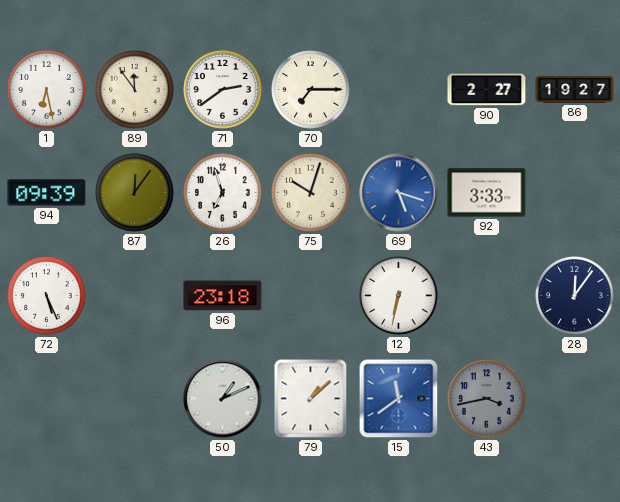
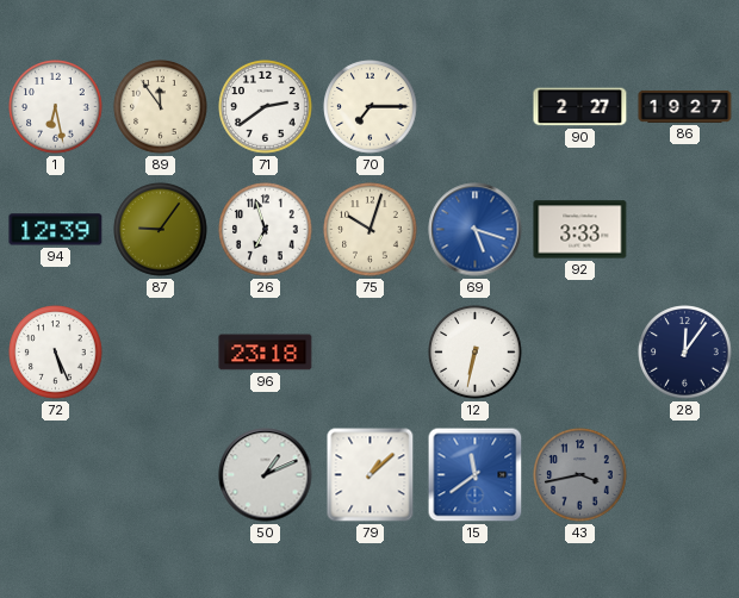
94: 09:39 -> 12:39
87: 12:06 -> 9:06
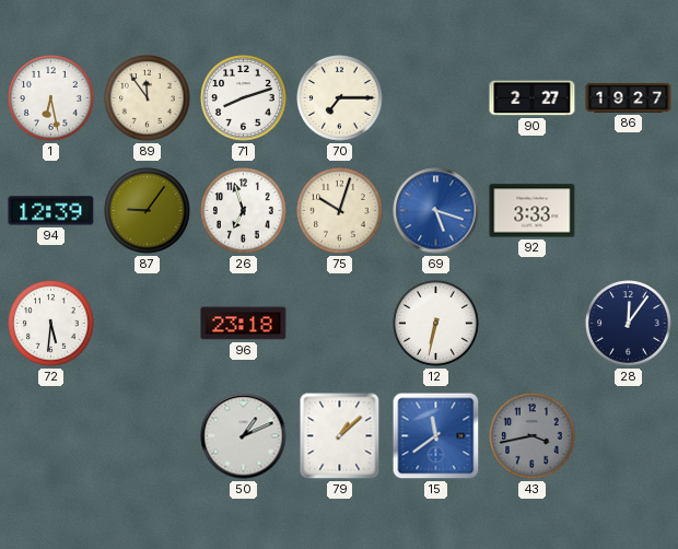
71: 2:39 -> 8:12
72: 5:26 -> 5:31
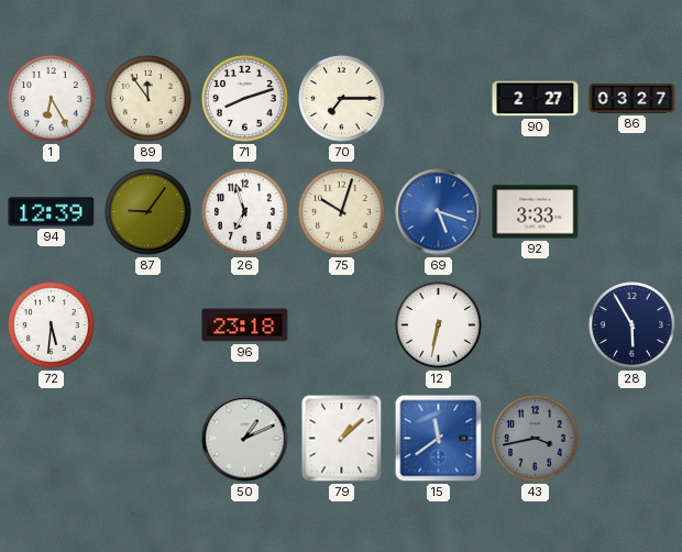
1: 6:28 -> 6:25
86: 19:27 -> 03:27
28: 12:06 -> 5:55
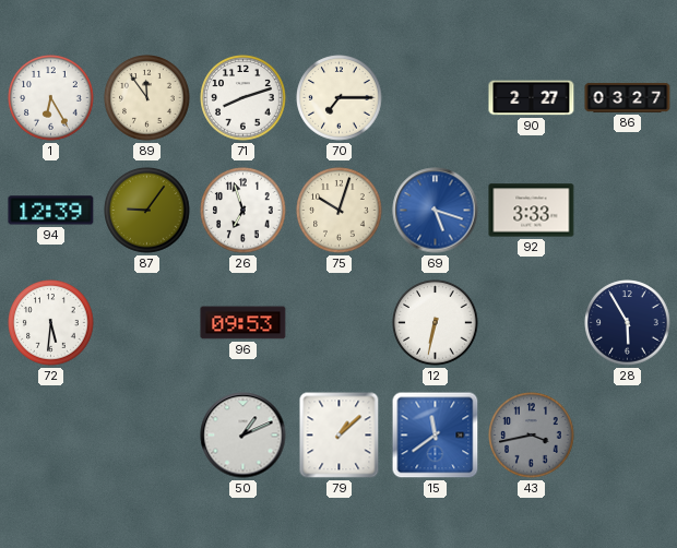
96: 23:18 -> 09:53
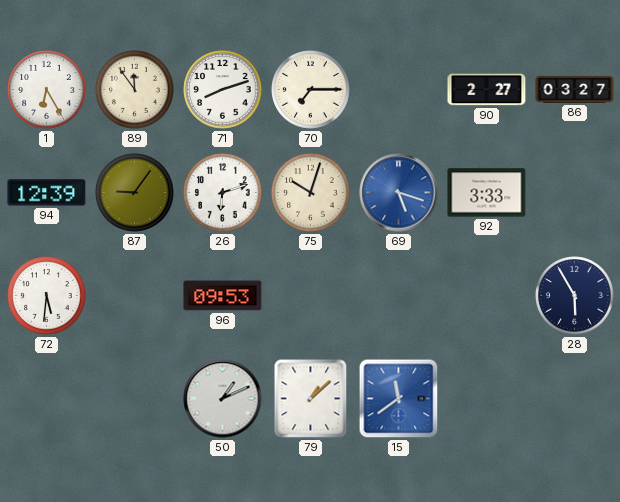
26: 6:57 -> 6:12
12: 6:32 -> none
43: 3:43 -> none
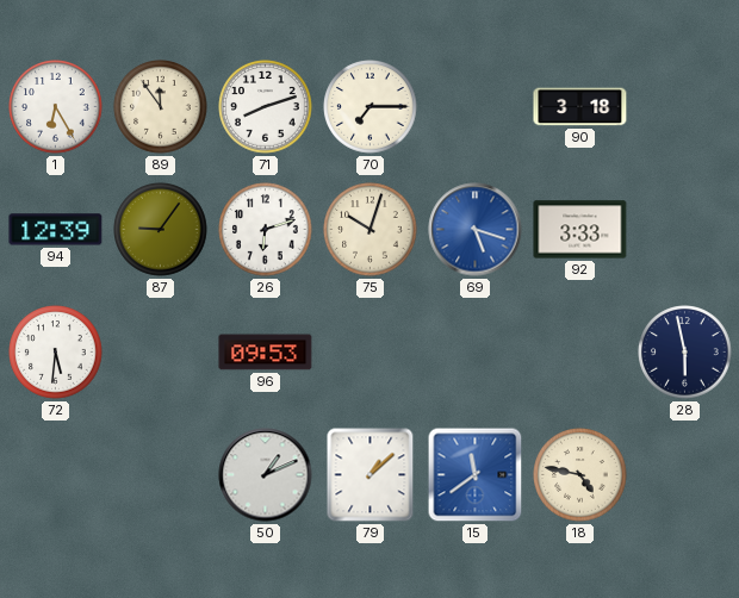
90: 2:27 -> 3:18
86: 03:27 -> none
28: 5:55 -> 5:58
18: none -> 4:47
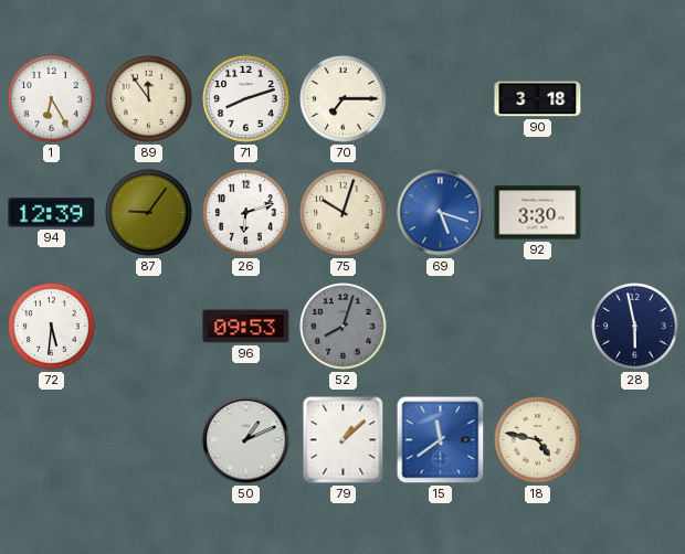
92: 3:33 -> 3:30
52: none -> 8:03
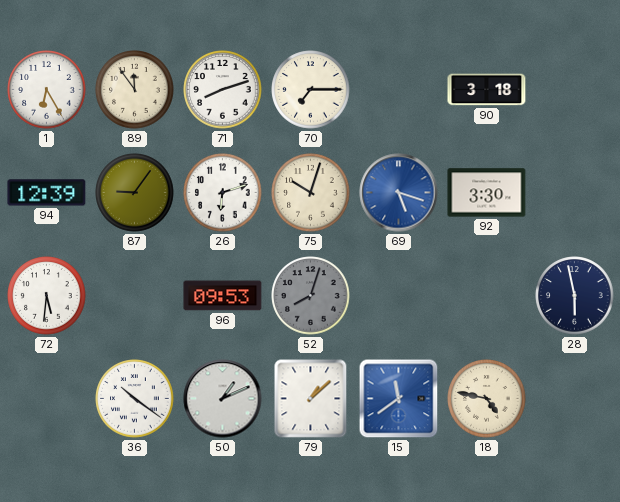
36: none -> 10:21
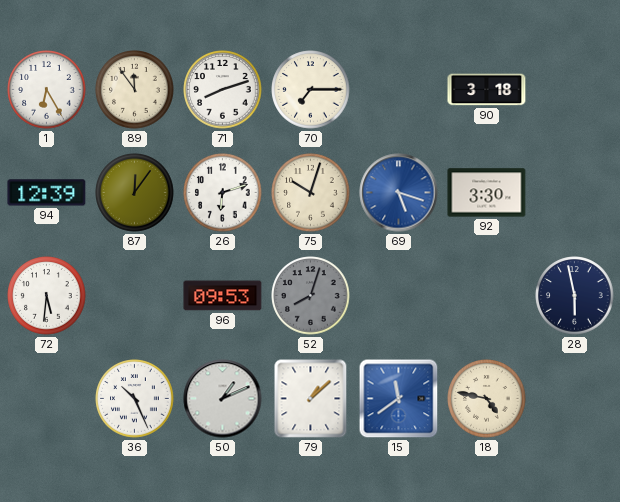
87: 9:06 -> 12:06
36: 10:21 -> 10:26
